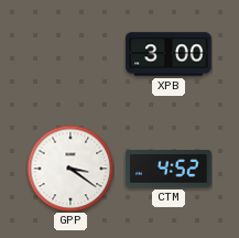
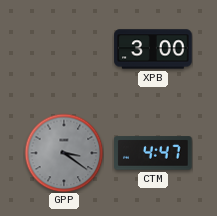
GPP dial: white -> grey
CTM: 4:52 -> 4:47
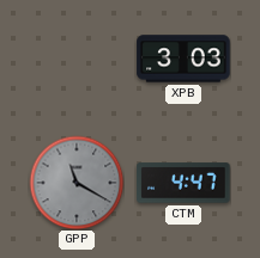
XPB: 3:00 -> 3:03
GPP: 3:21 -> 11:20
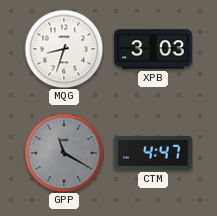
MQG: none -> 8:33
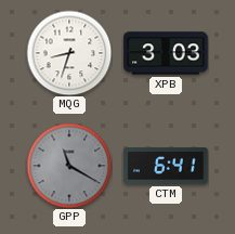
CTM: 4:47 -> 6:41
